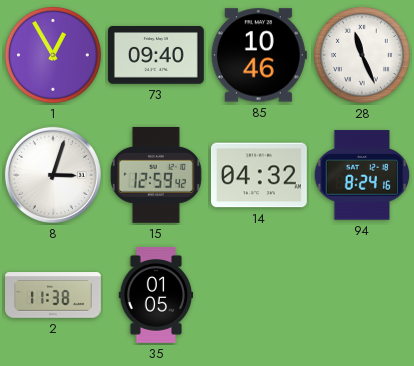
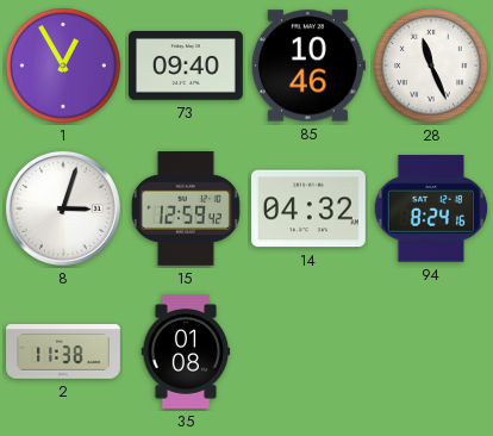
35: 01:05 -> 01:08
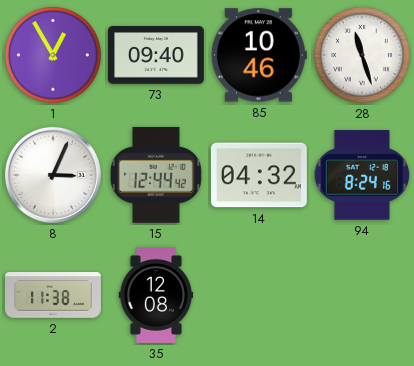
28: 11:26 -> 11:27
8: 3:03 -> 3:04
15: 12:59 -> 12:44
35: 01:08 -> 12:08
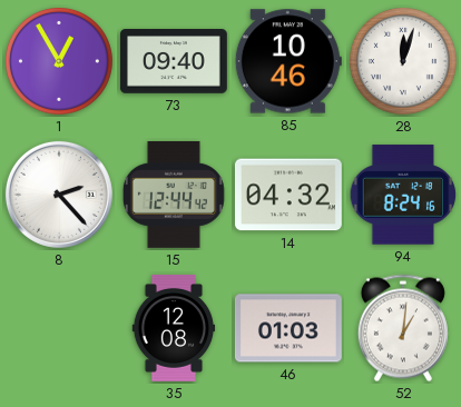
28: 11:27 -> 12:03
8: 3:04 -> 2:23
2: 11:38 -> none
46: none -> 01:03
52: none -> 1:01
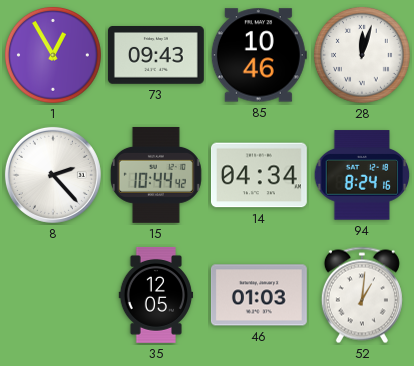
73: 09:40 -> 09:43
15: 12:44 -> 10:44
14: 04:32 -> 04:34
35: 12:08 -> 12:05
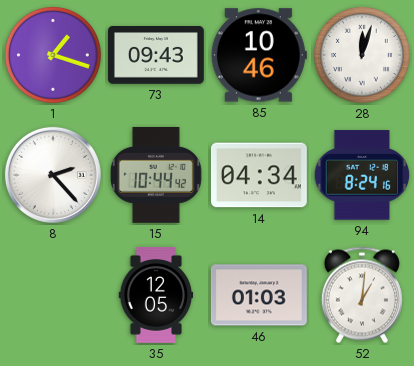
1: 12:55 -> 1:18
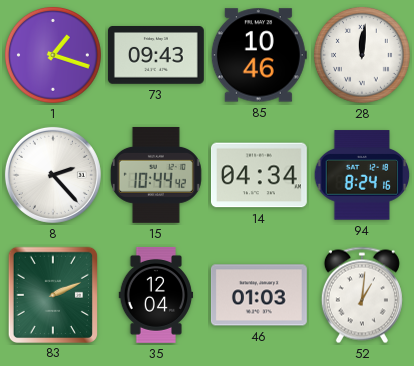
28: 12:03 -> 12:01
83: none -> 2:11
35: 12:05 -> 12:04
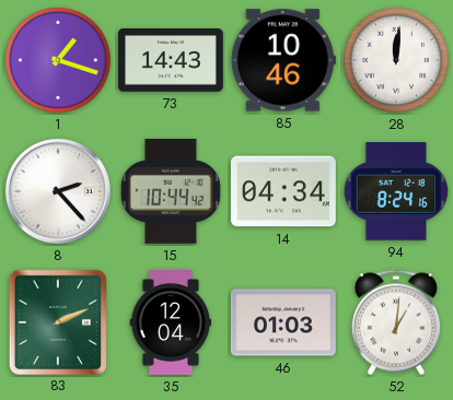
73: 09:43 -> 14:43
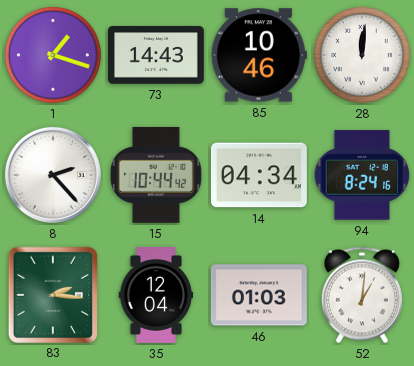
83: 2:11 -> 2:16
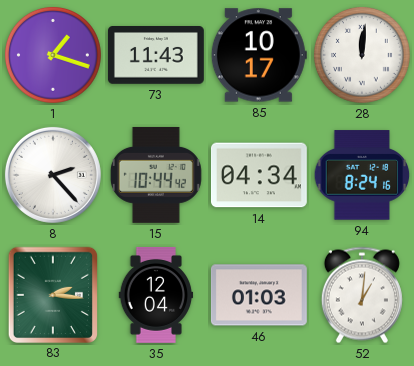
73: 14:43 -> 11:43
85: 10:46 -> 10:17
